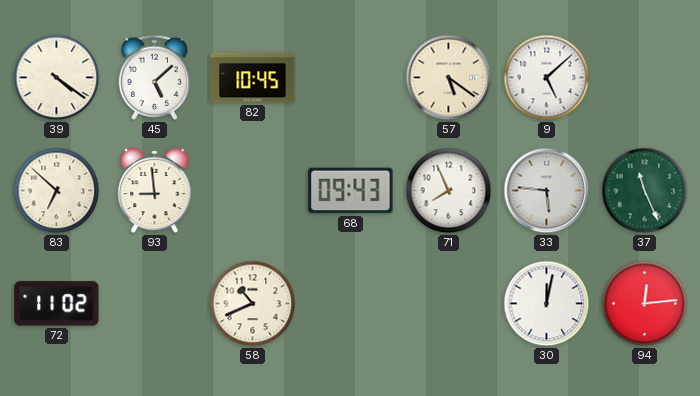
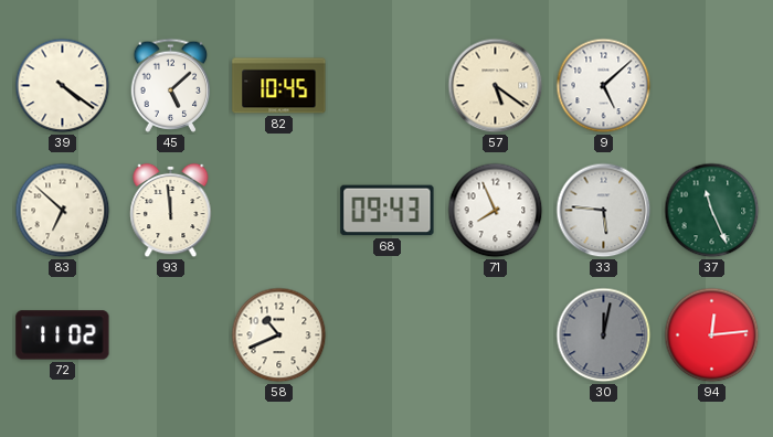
93: 8:59 -> 11:59
30 dial: white -> grey
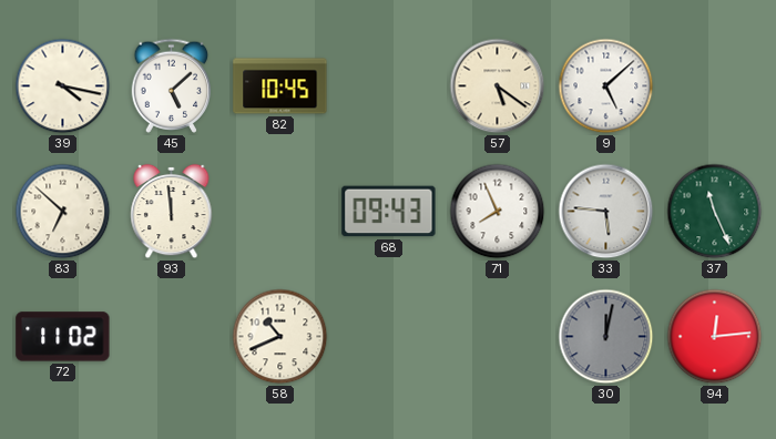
39: 4:21 -> 4:17
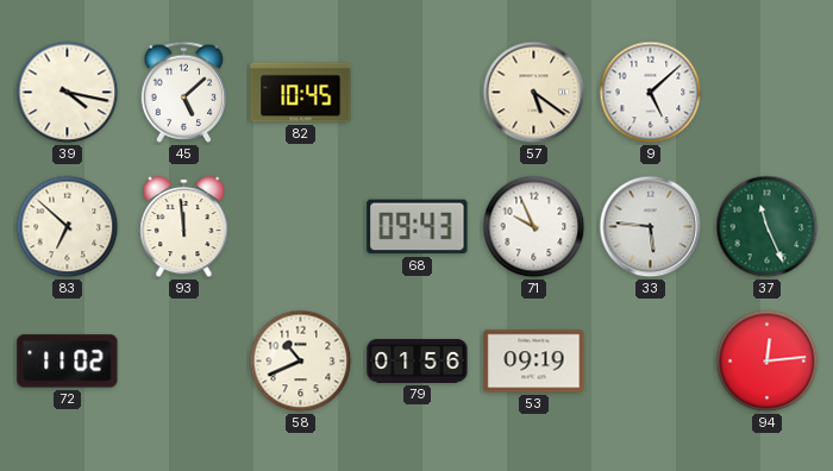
71: 7:56 -> 9:56
79: none -> 01:56
53: none -> 09:19
30: 12:02 -> none
